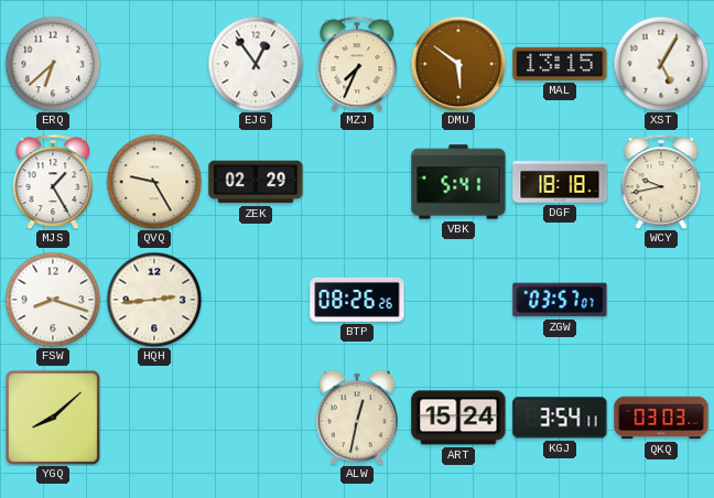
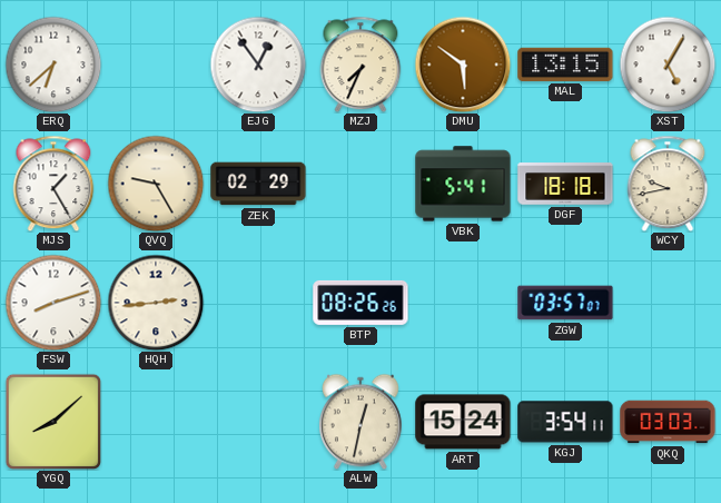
FSW: 8:18 -> 8:12
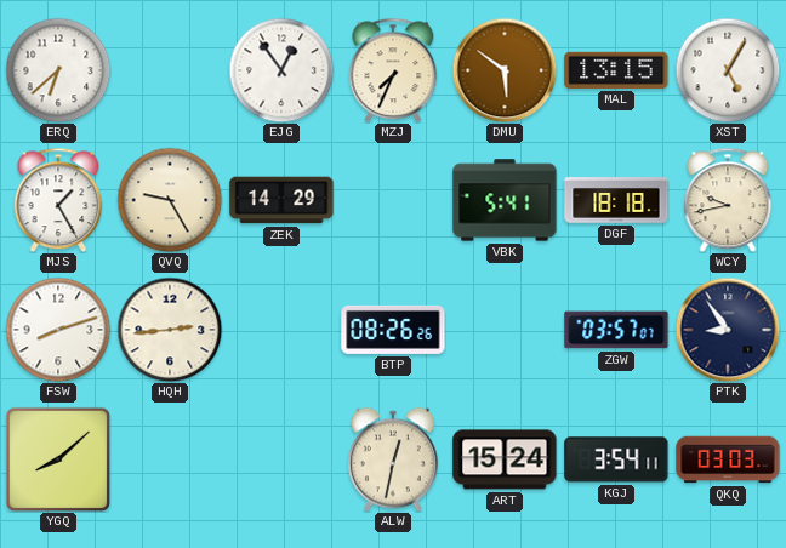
ZEK: 02:29 -> 14:29
PTK: none -> 8:54
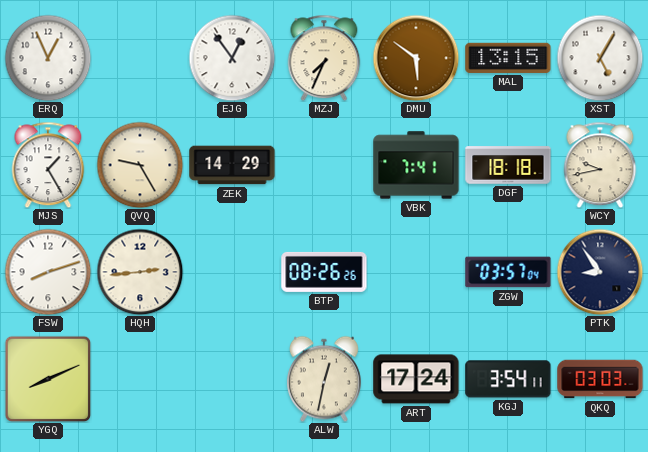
ERQ: 6:38 -> 12:56
VBK: 5:41 -> 7:41
ZGW: 03:57:07 -> 03:57:04
YGQ: 8:08 -> 8:11
ART: 15:24 -> 17:24
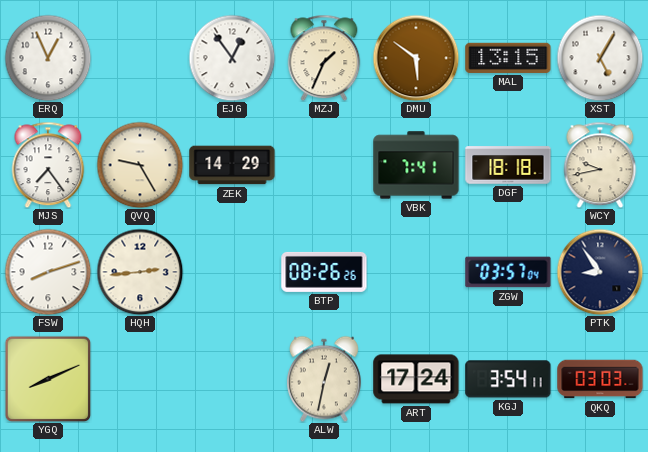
MZJ: 7:34 -> 1:34
MJS: 1:25 -> 7:24
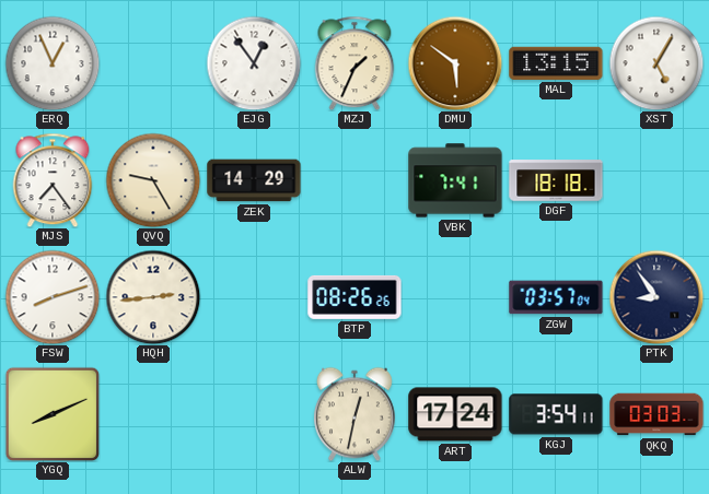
WCY: 9:43 -> none
